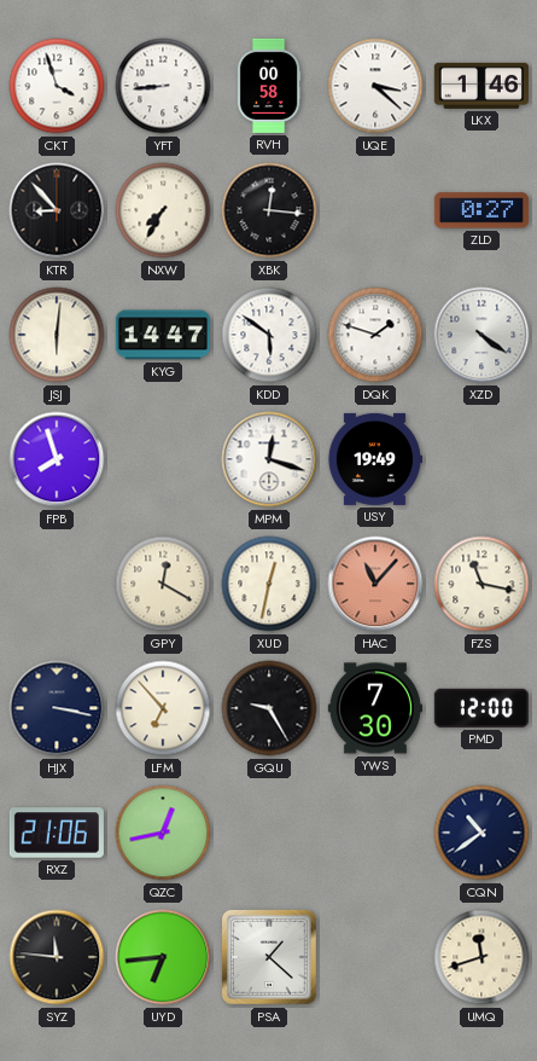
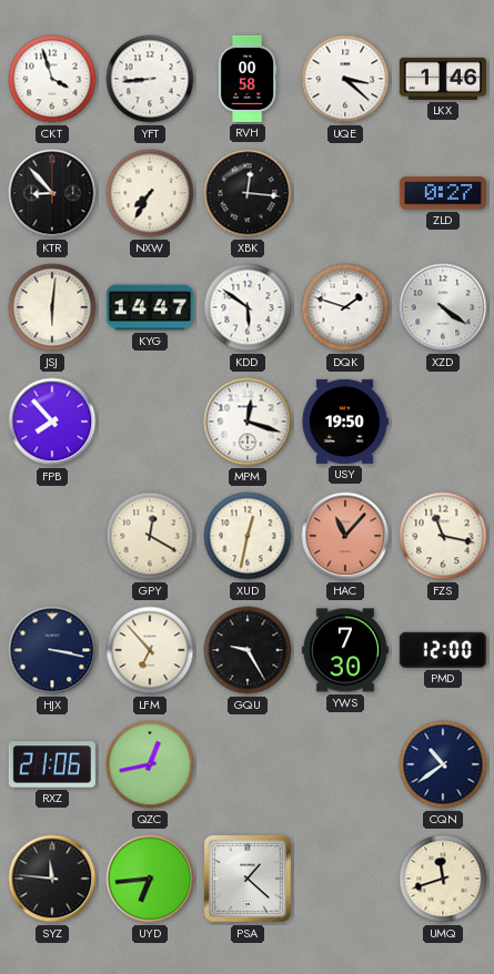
FPB: 7:57 -> 7:53
USY: 19:49 -> 19:50
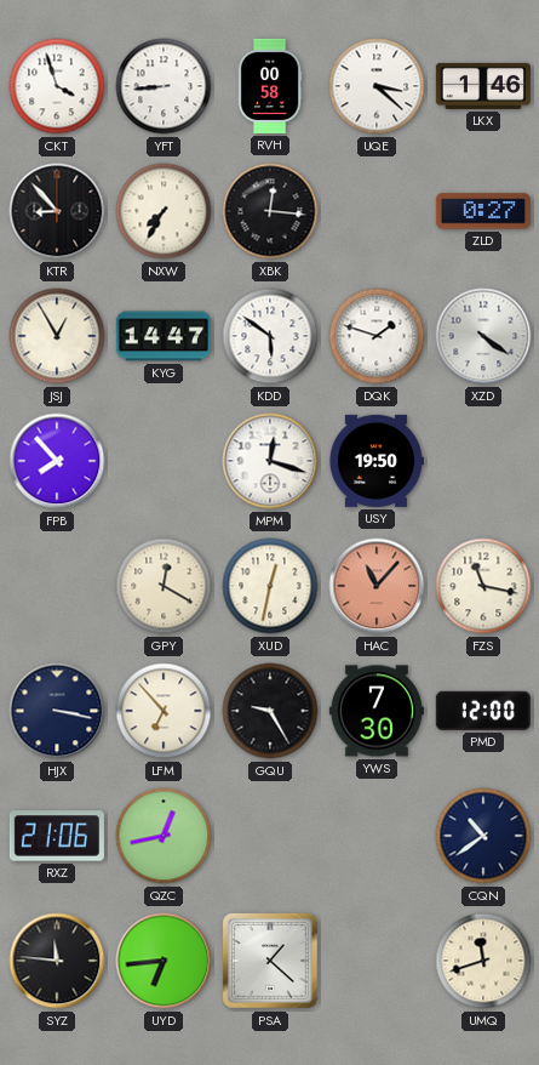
JSJ: 6:01 -> 12:55
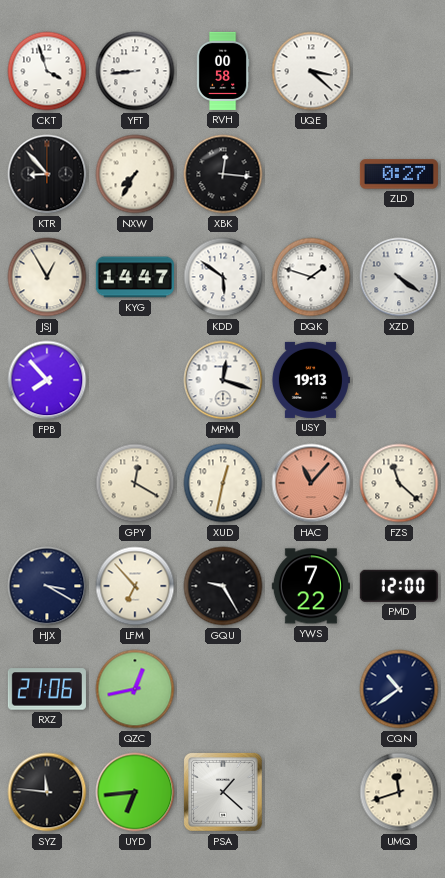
LKX: 1:46 -> none
USY: 19:50 -> 19:13
FZS: 11:17 -> 11:22
HJX: 3:17 -> 3:20
YWS: 7:30 -> 7:22
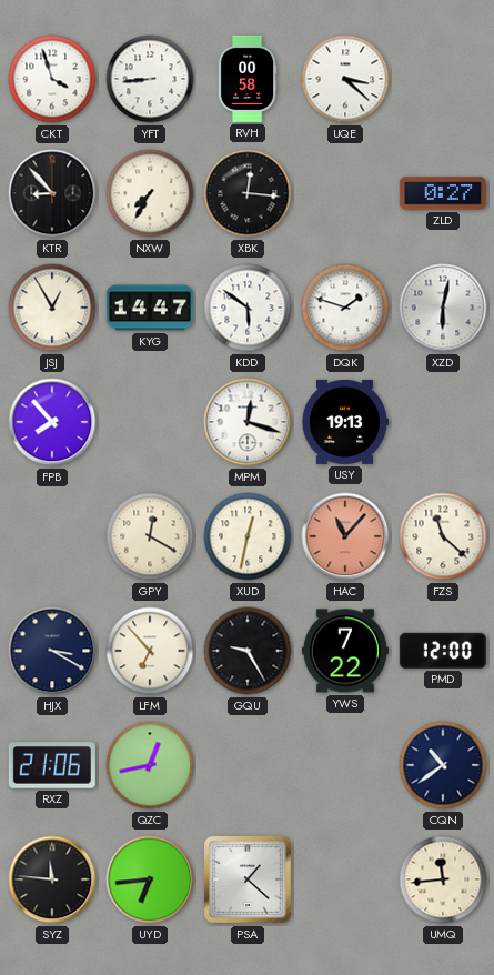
XZD: 4:21 -> 6:02
UMQ: 11:42 -> 11:44
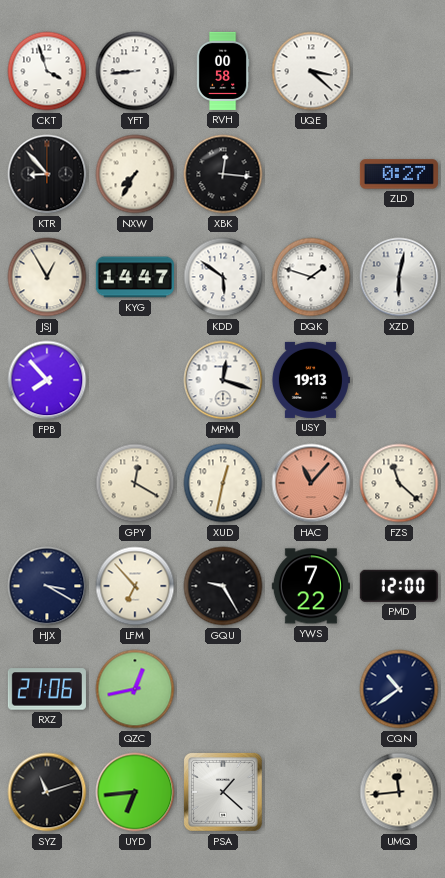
SYZ: 11:46 -> 11:12
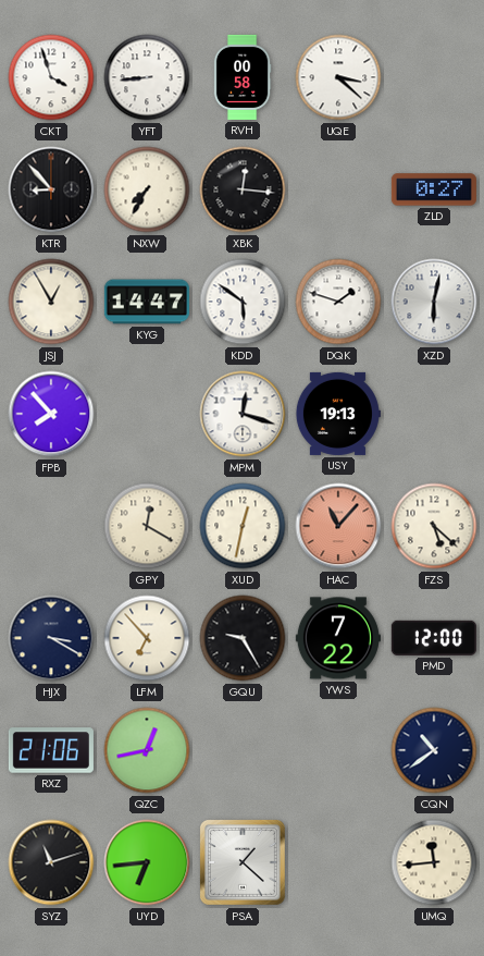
FZS: 11:22 -> 5:22
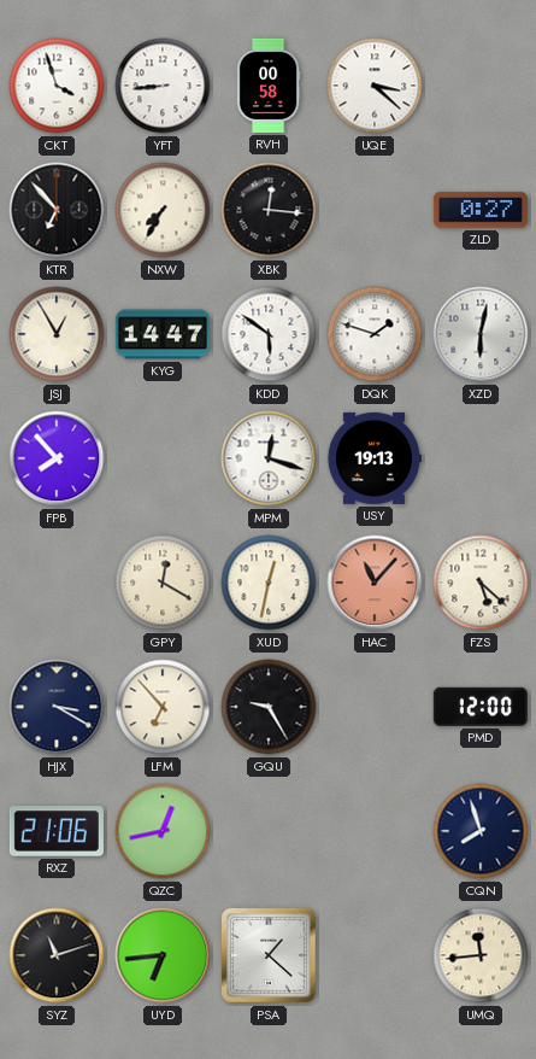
KTR: 8:53 -> 6:53
YWS: 7:22 -> none
CQN: 10:39 -> 7:57
